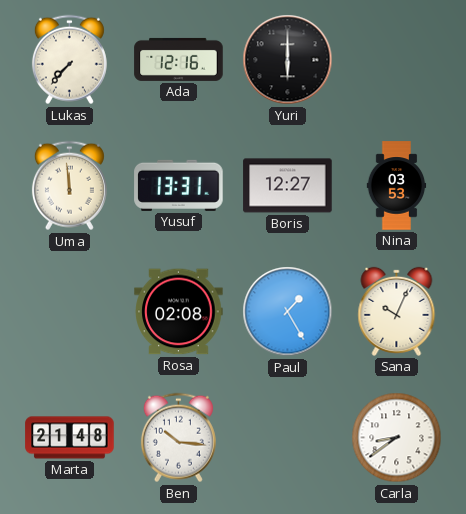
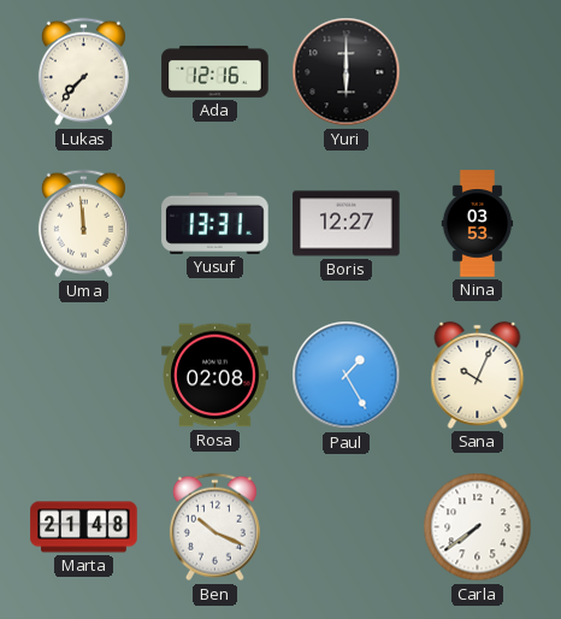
Ben: 10:16 -> 10:19
Carla: 8:39 -> 7:39
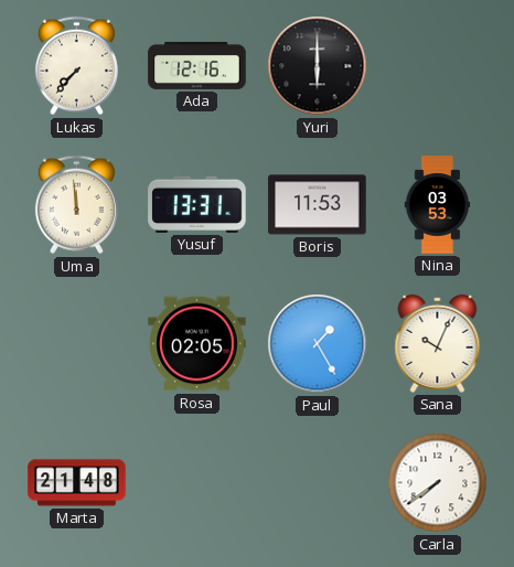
Boris: 12:27 -> 11:53
Rosa: 02:08 -> 02:05
Ben: 10:19 -> none
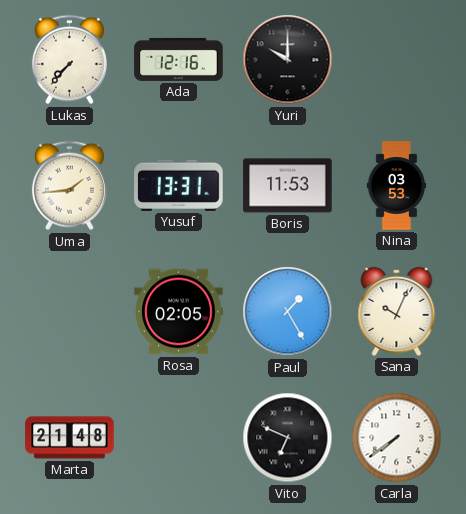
Yuri: 6:00 -> 10:00
Uma: 11:59 -> 1:44
Vito: none -> 6:49
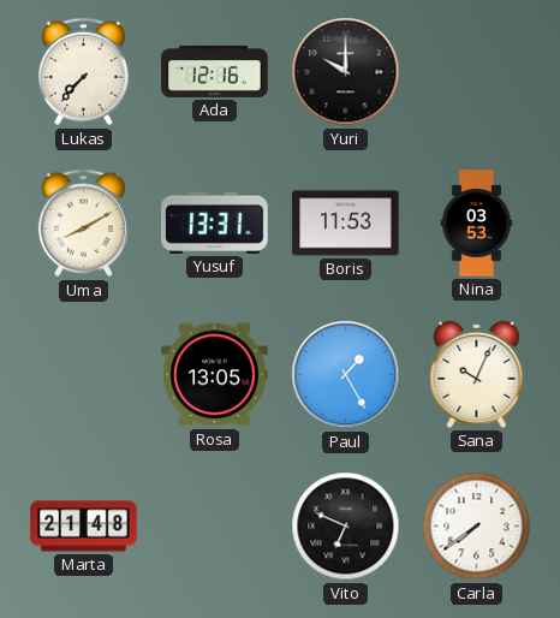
Uma: 1:44 -> 8:10
Rosa: 02:05 -> 13:05
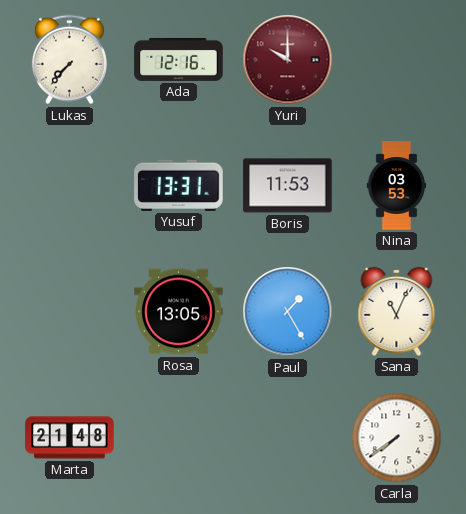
Yuri dial: black -> burgundy
Uma: 8:10 -> none
Sana: 10:04 -> 11:04
Vito: 6:49 -> none
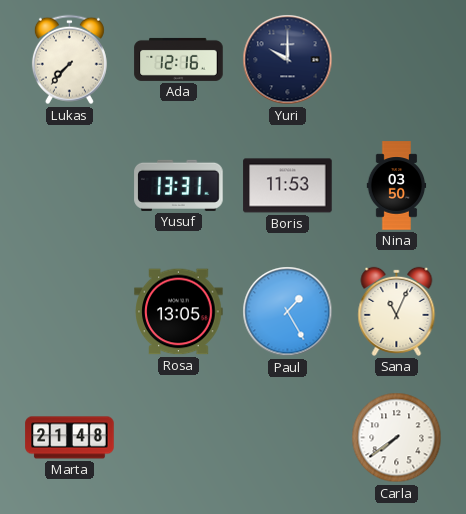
Yuri dial: burgundy -> navy
Nina: 03:53 -> 03:50
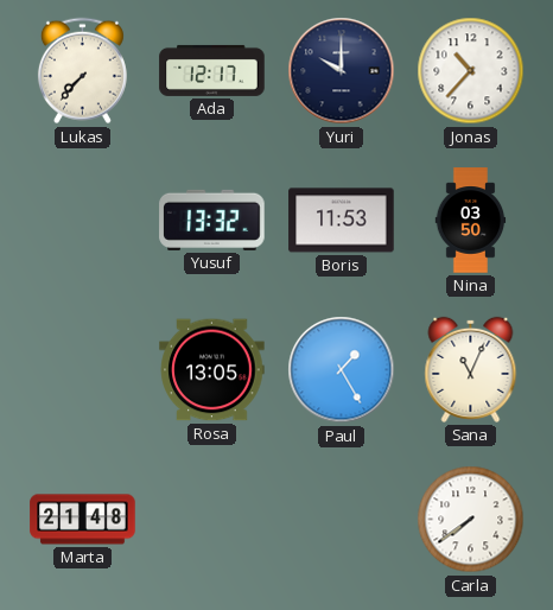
Ada: 12:16 -> 12:17
Jonas: none -> 10:37
Yusuf: 13:31 -> 13:32
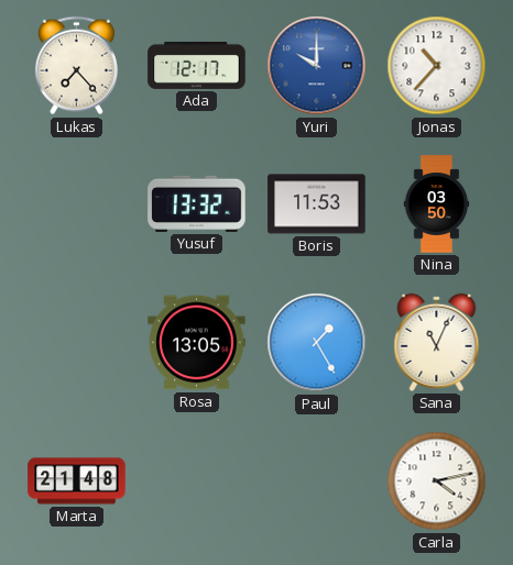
Lukas: 7:37 -> 7:23
Yuri dial: navy -> blue
Carla: 7:39 -> 4:13
